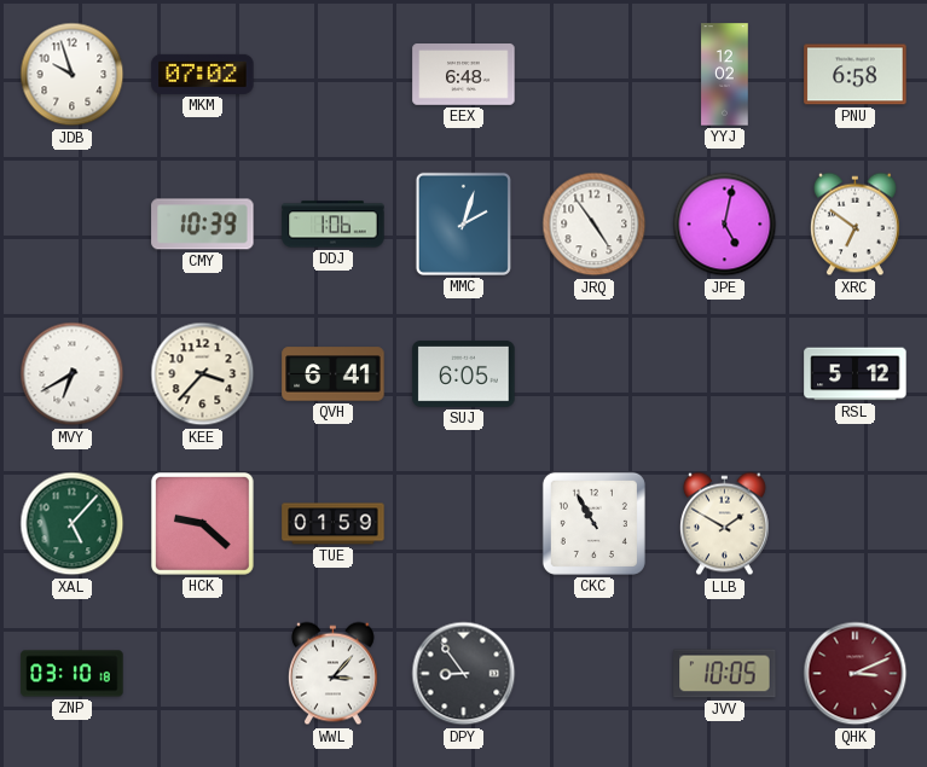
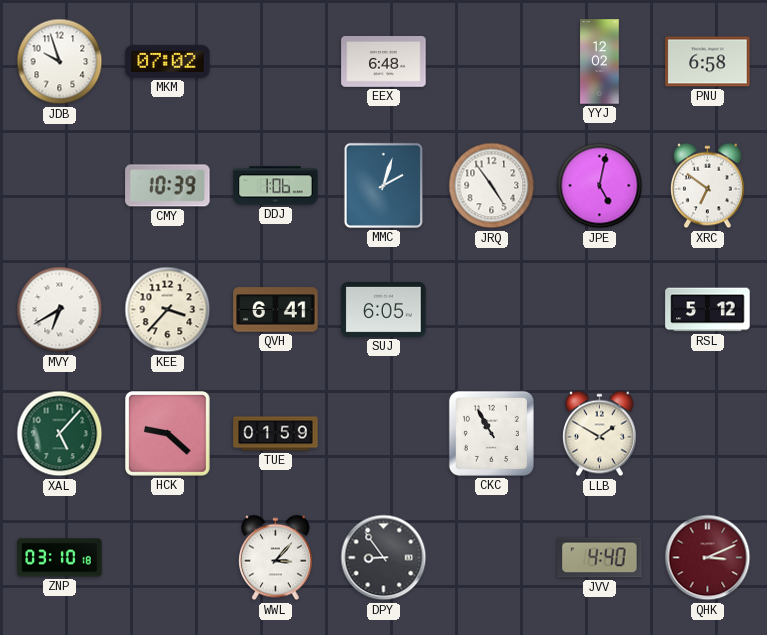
JVV: 10:05 -> 4:40
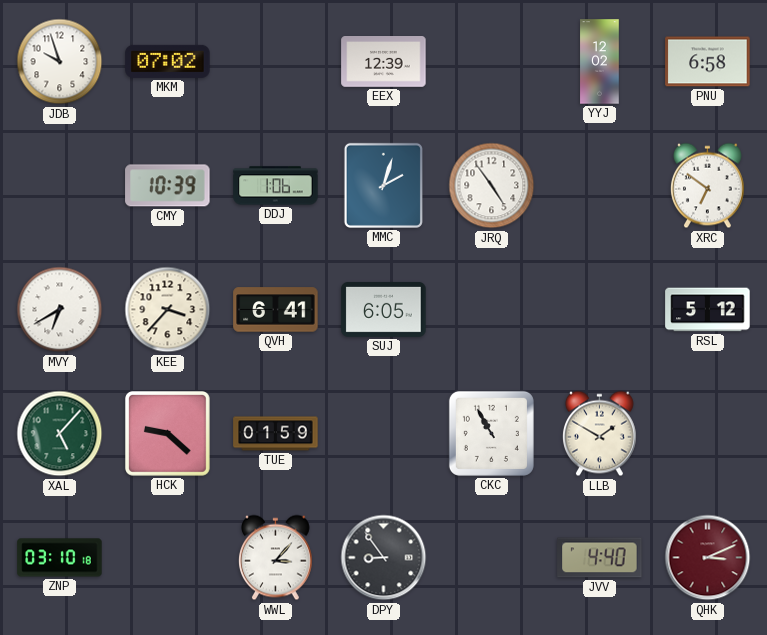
EEX: 6:48 -> 12:39
JPE: 5:02 -> none
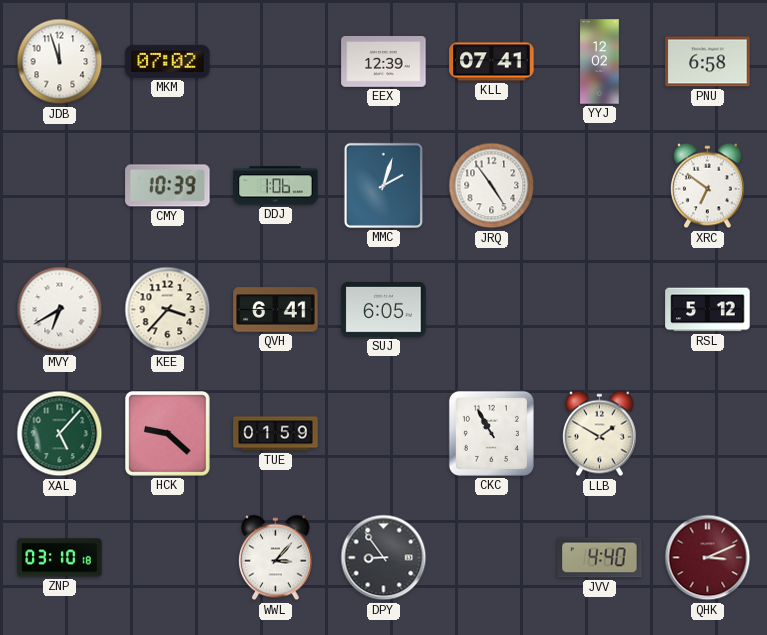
JDB: 9:57 -> 11:57
KLL: none -> 07:41
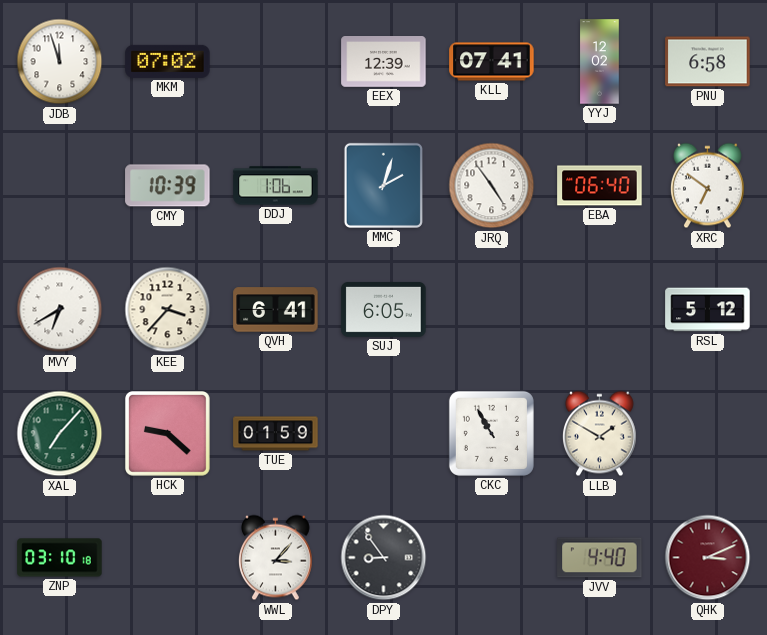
EBA: none -> 06:40
XAL: 5:07 -> 7:07
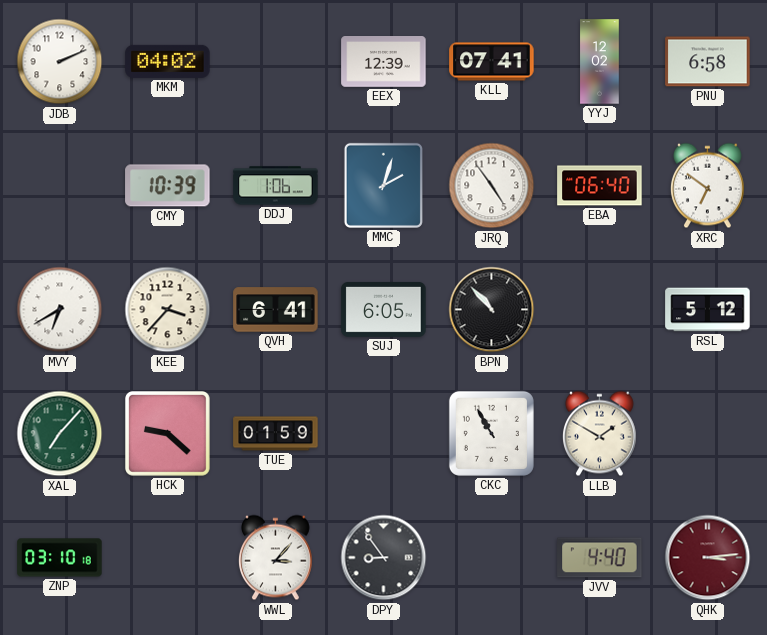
JDB: 11:57 -> 2:11
MKM: 07:02 -> 04:02
BPN: none -> 10:53
QHK: 3:11 -> 3:14
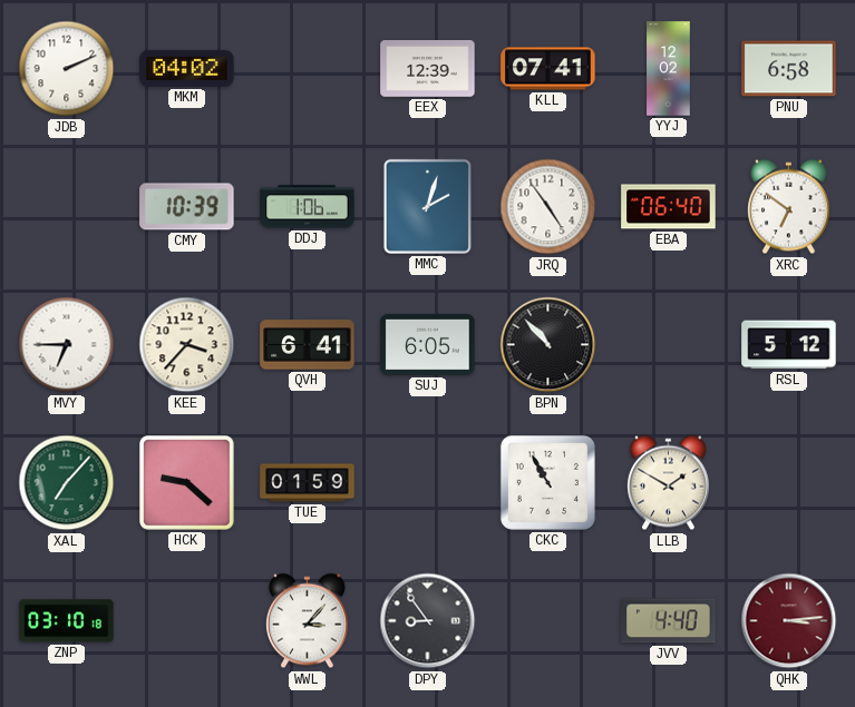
MVY: 6:40 -> 6:45
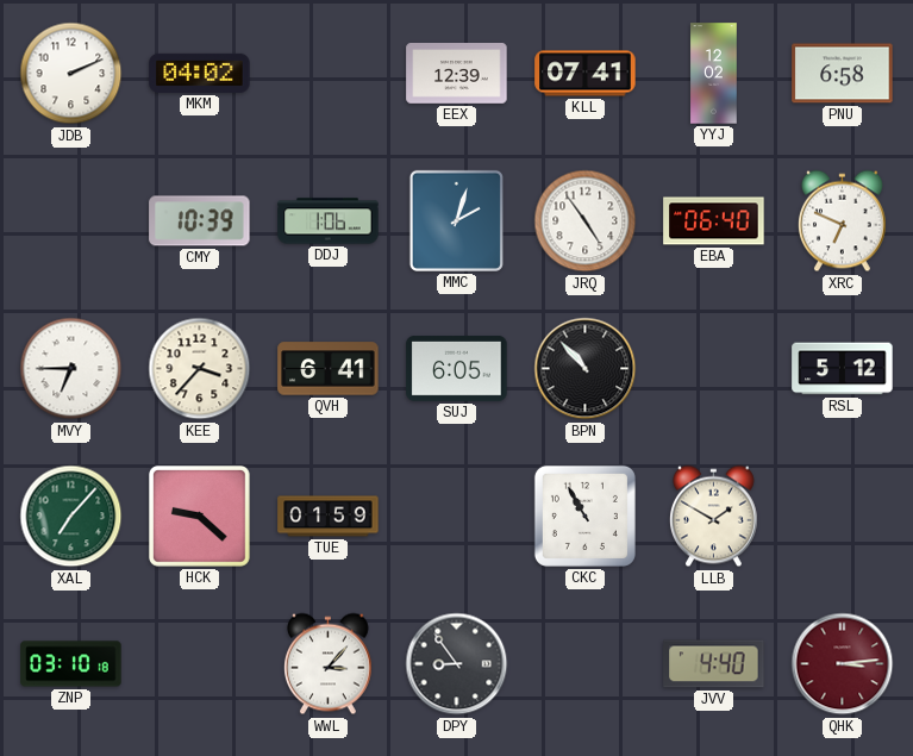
XRC: 6:51 -> 6:49
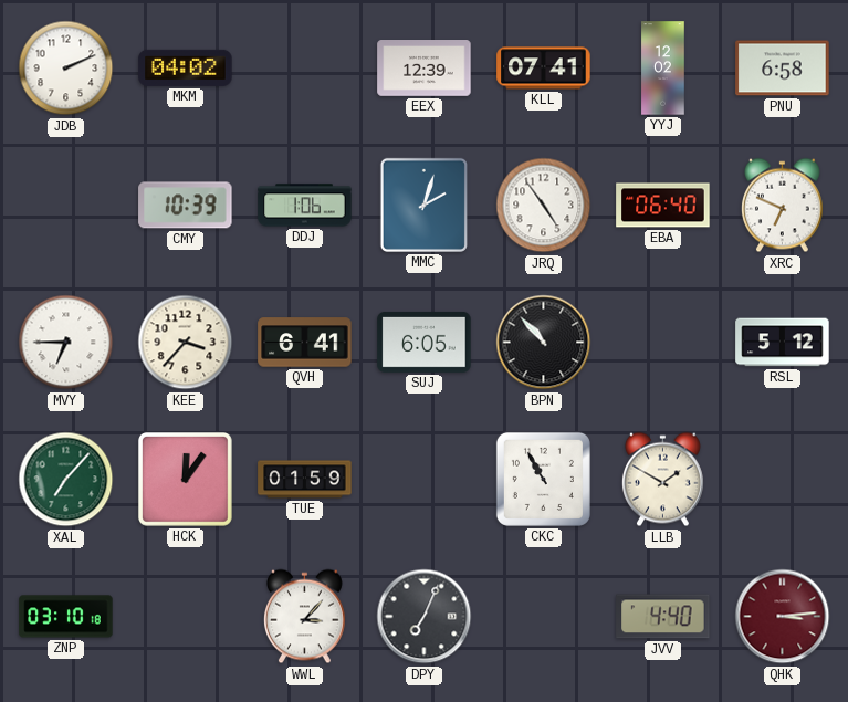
HCK: 9:22 -> 12:06
DPY: 8:54 -> 7:04
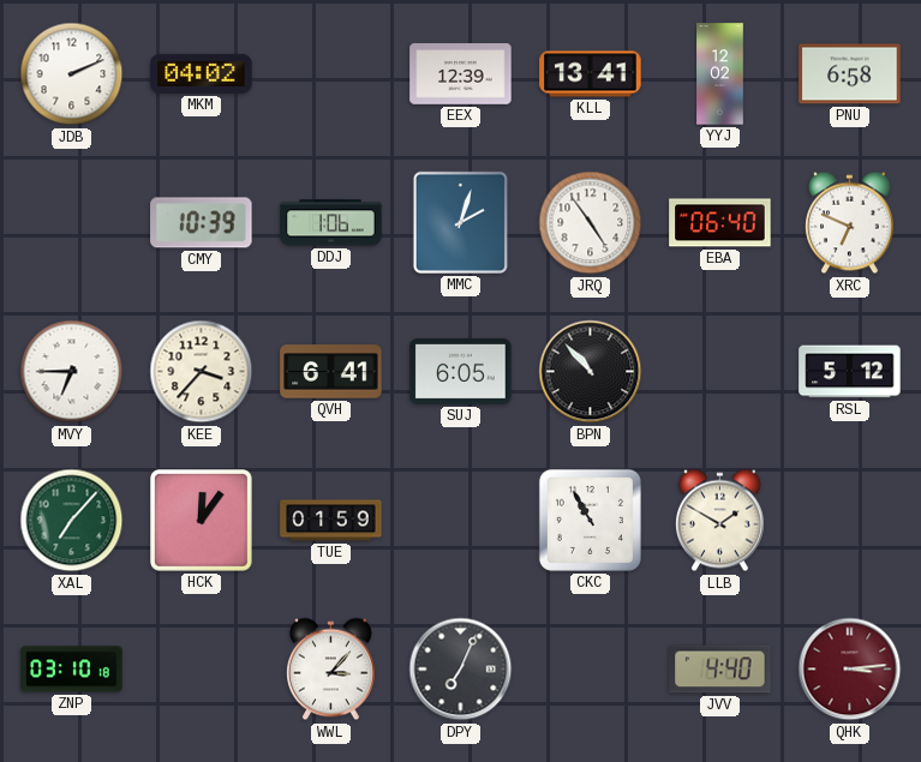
KLL: 07:41 -> 13:41
